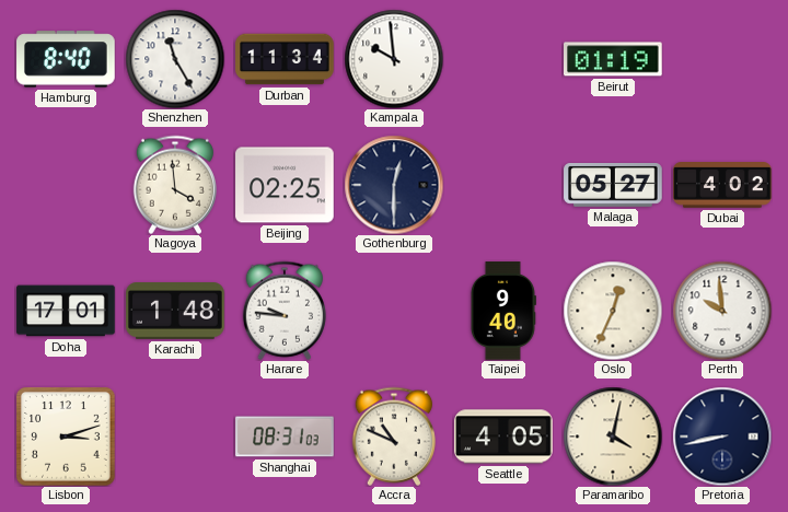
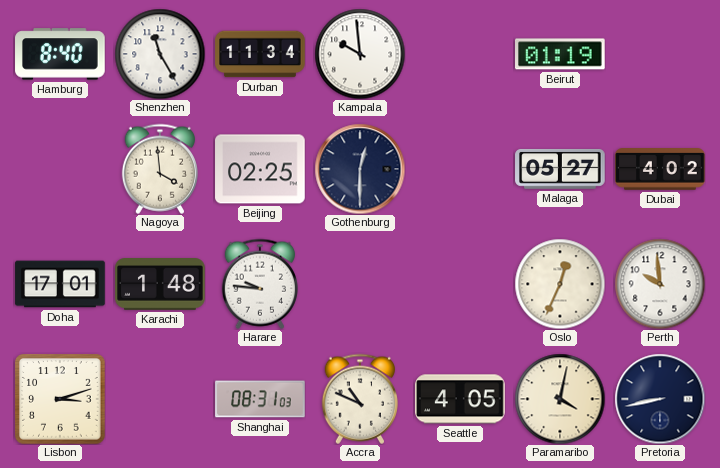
Taipei: 9:40 -> none
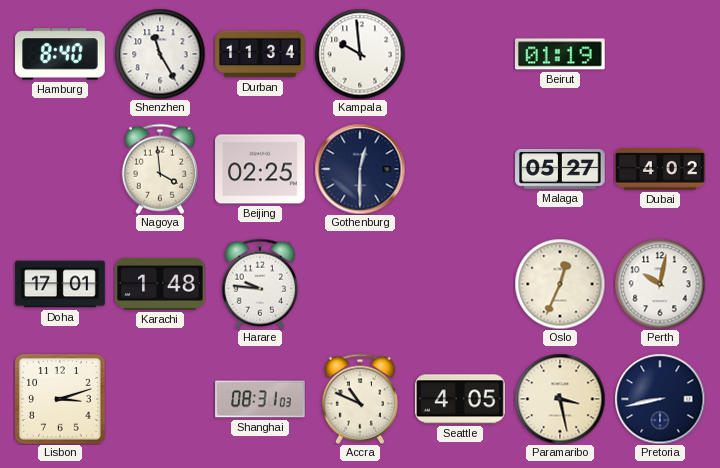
Perth: 9:59 -> 10:02
Paramaribo: 4:02 -> 3:28
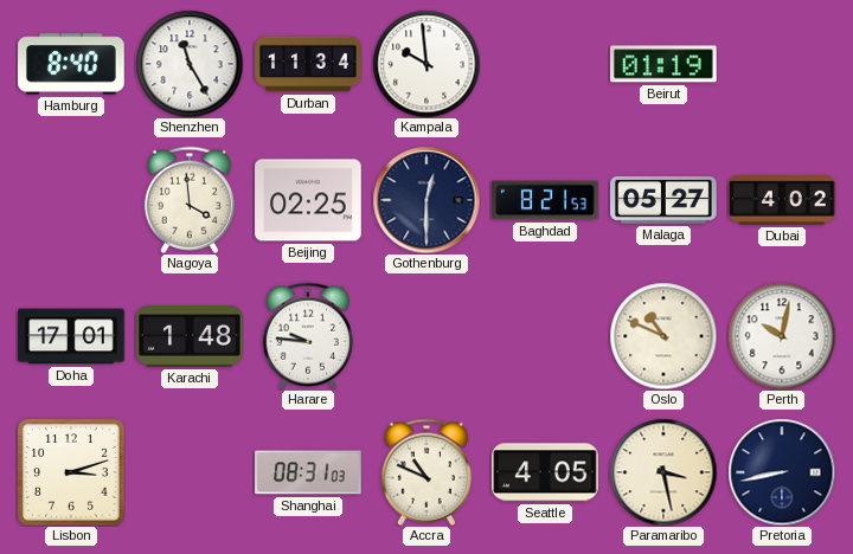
Baghdad: none -> 8:21
Oslo: 12:34 -> 10:49
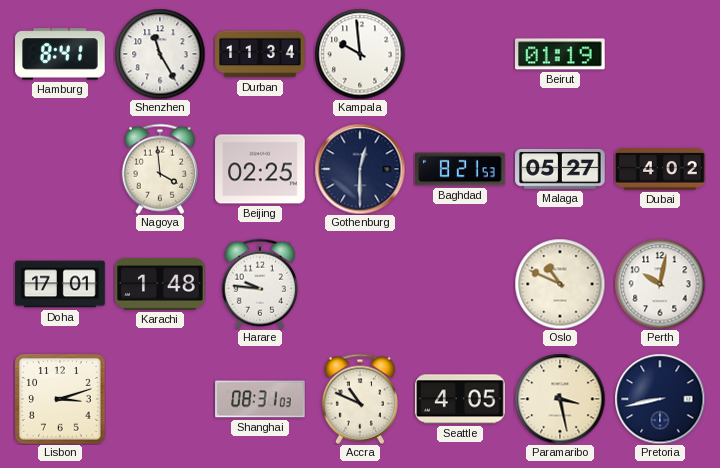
Hamburg: 8:40 -> 8:41
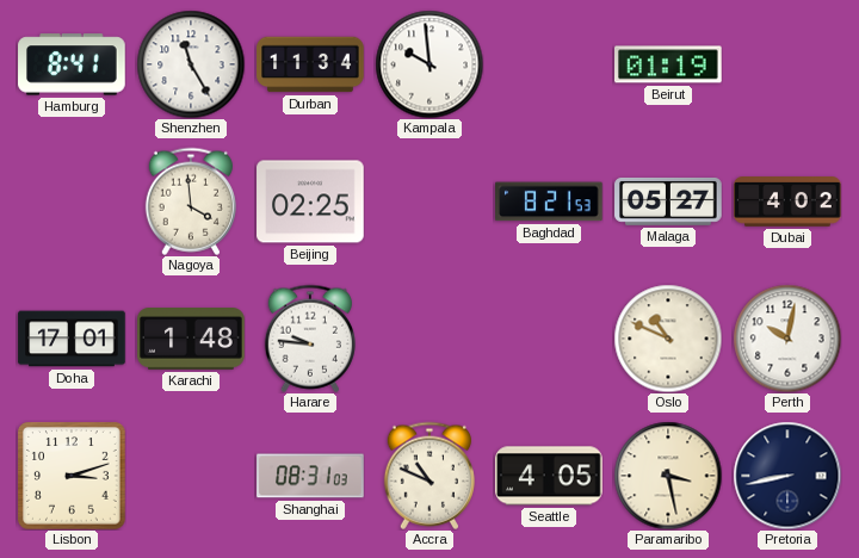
Gothenburg: 12:30 -> none
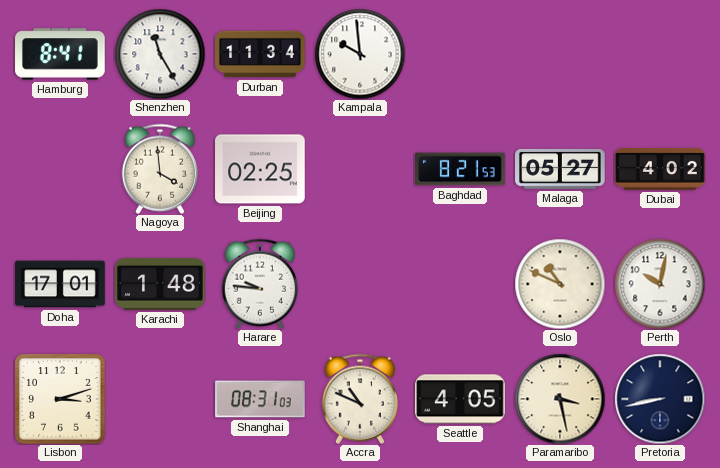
Beirut: 01:19 -> none
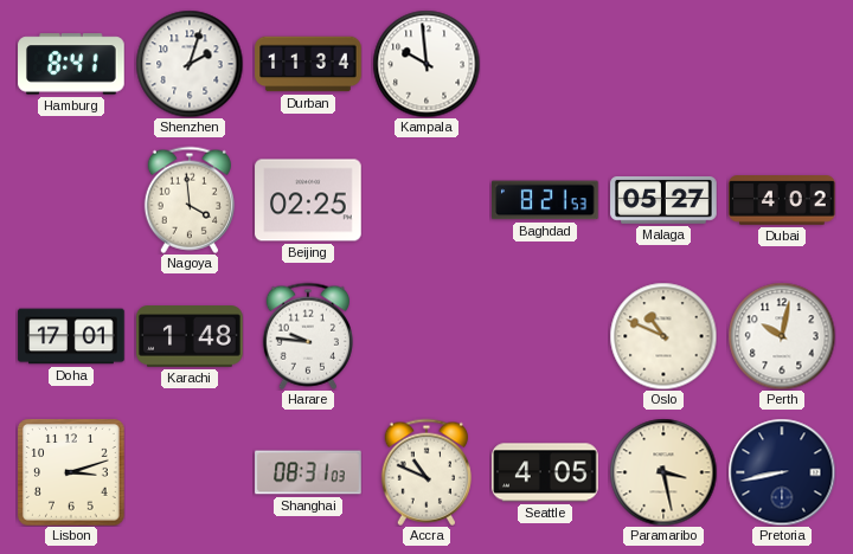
Shenzhen: 11:25 -> 2:03
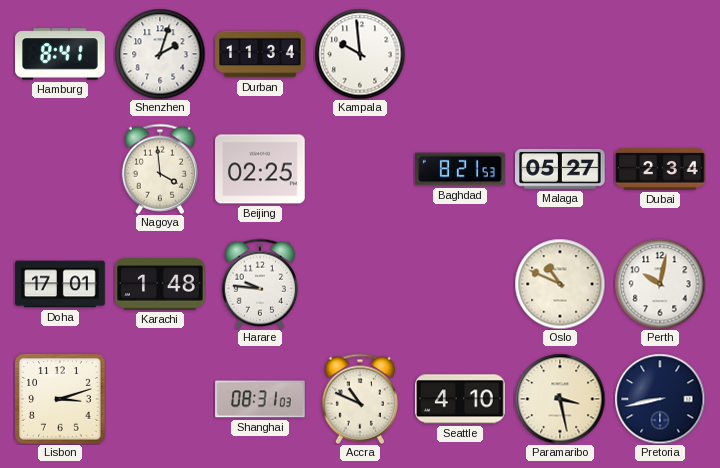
Dubai: 4:02 -> 2:34
Seattle: 4:05 -> 4:10
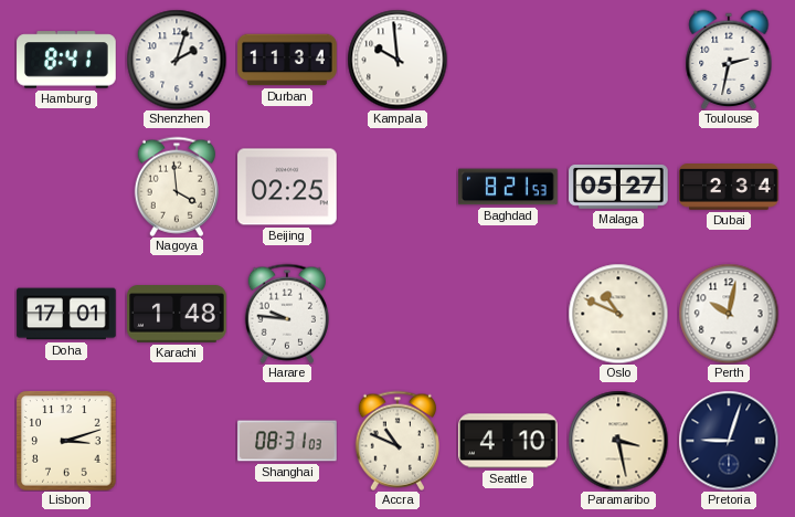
Toulouse: none -> 2:32
Pretoria: 8:43 -> 9:03
